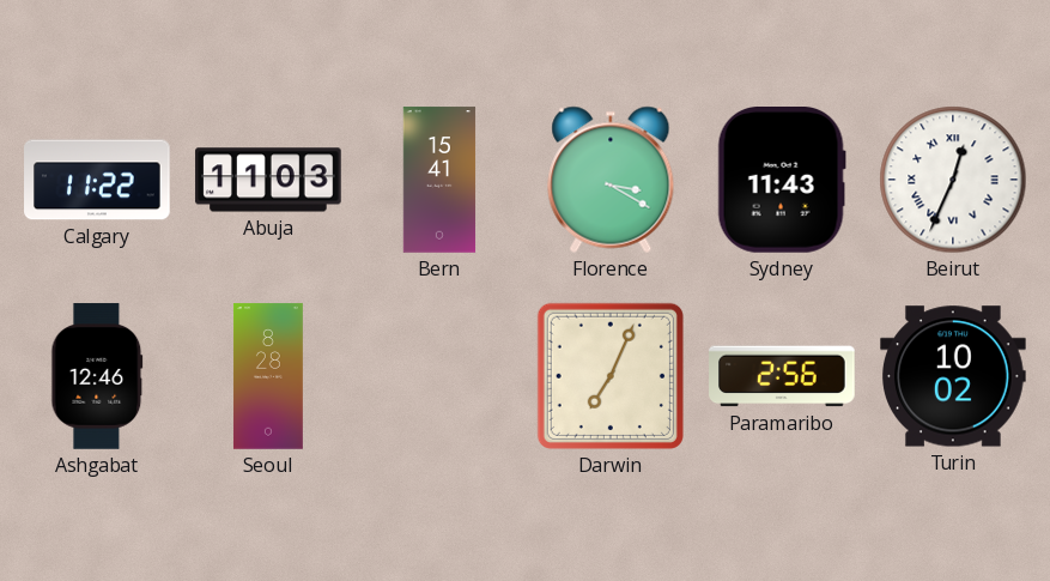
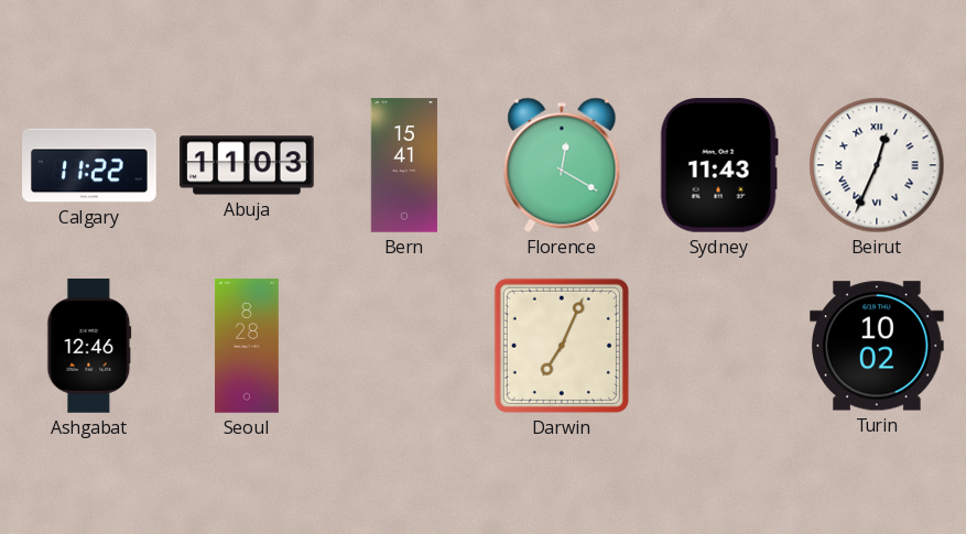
Florence: 3:20 -> 12:20
Paramaribo: 2:56 -> none
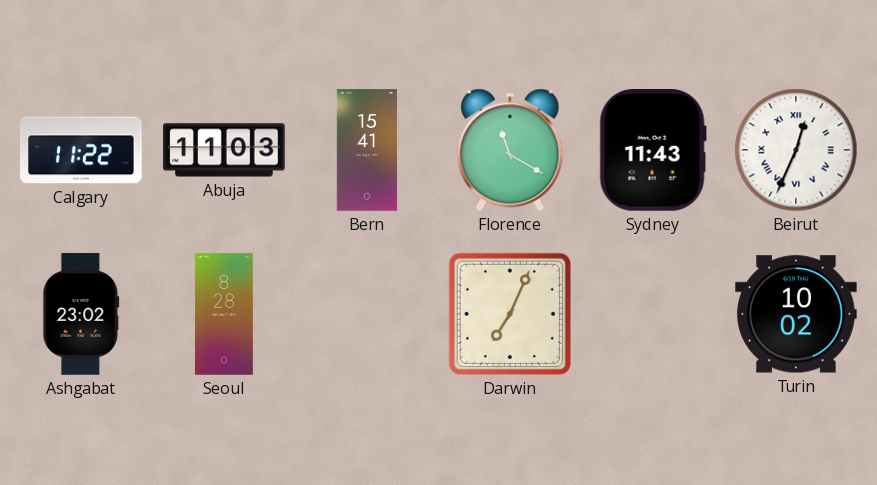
Florence: 12:20 -> 11:20
Ashgabat: 12:46 -> 23:02
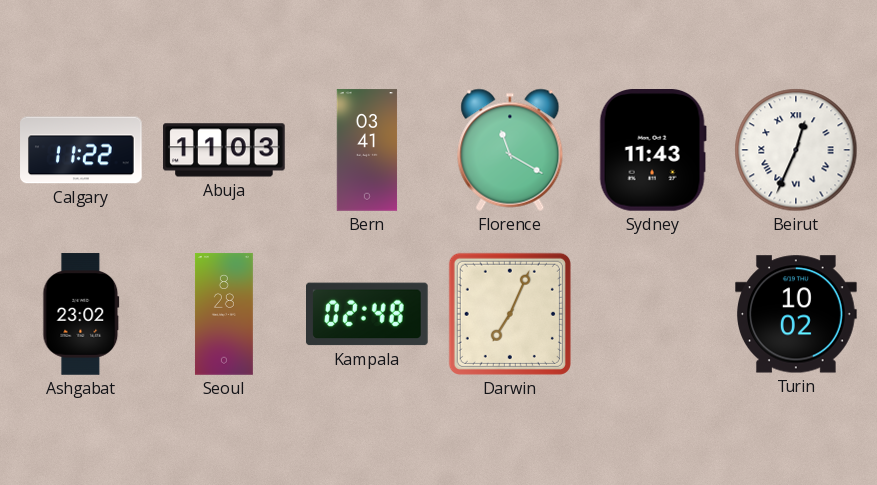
Bern: 15:41 -> 03:41
Kampala: none -> 02:48
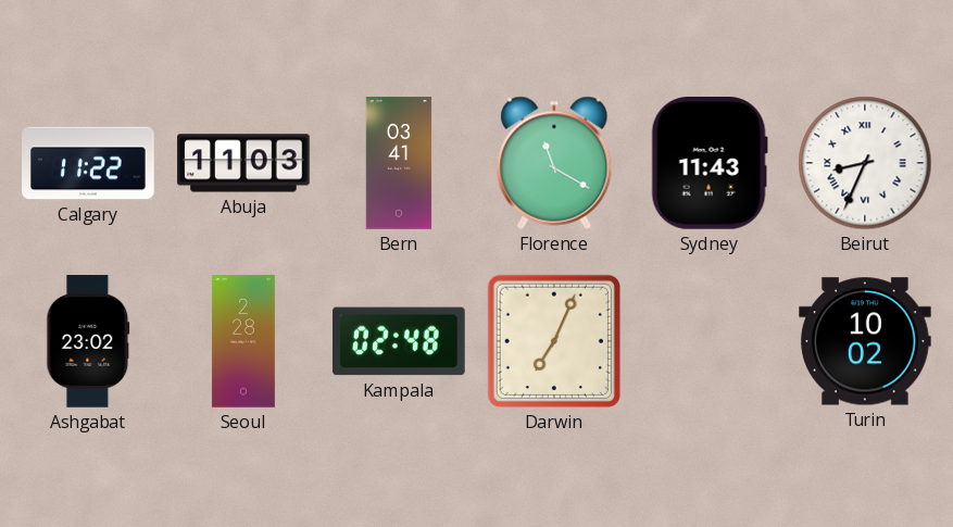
Beirut: 12:34 -> 8:34
Seoul: 8:28 -> 2:28
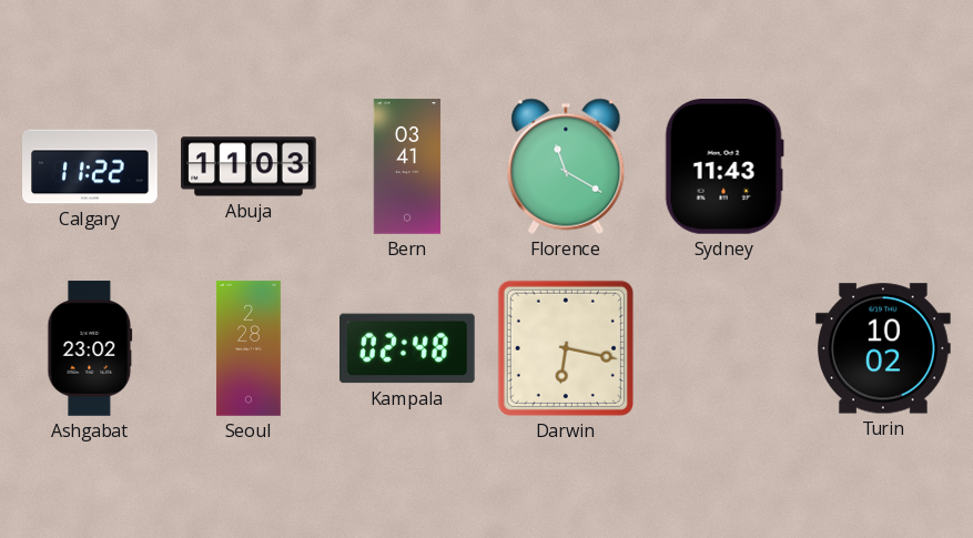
Beirut: 8:34 -> none
Darwin: 7:04 -> 6:17
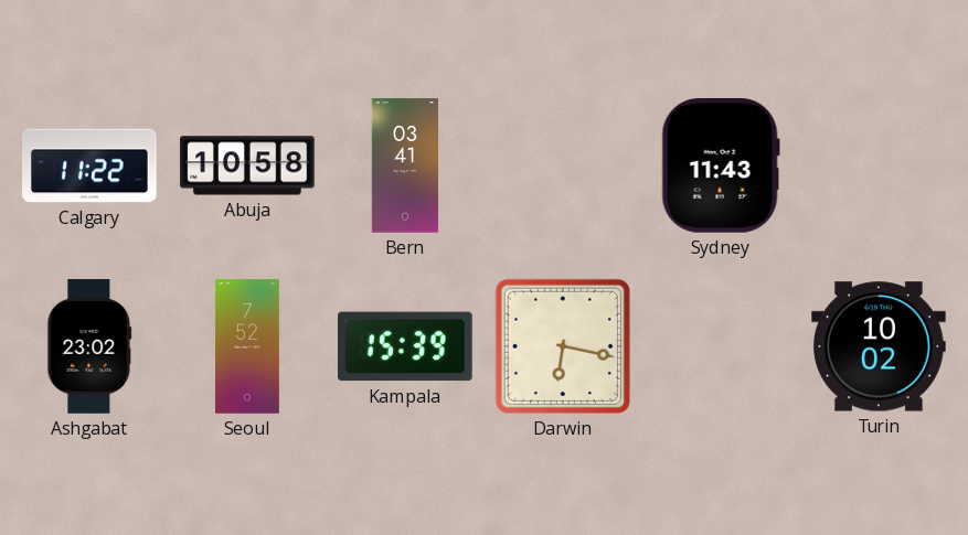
Abuja: 11:03 -> 10:58
Florence: 11:20 -> none
Seoul: 2:28 -> 7:52
Kampala: 02:48 -> 15:39
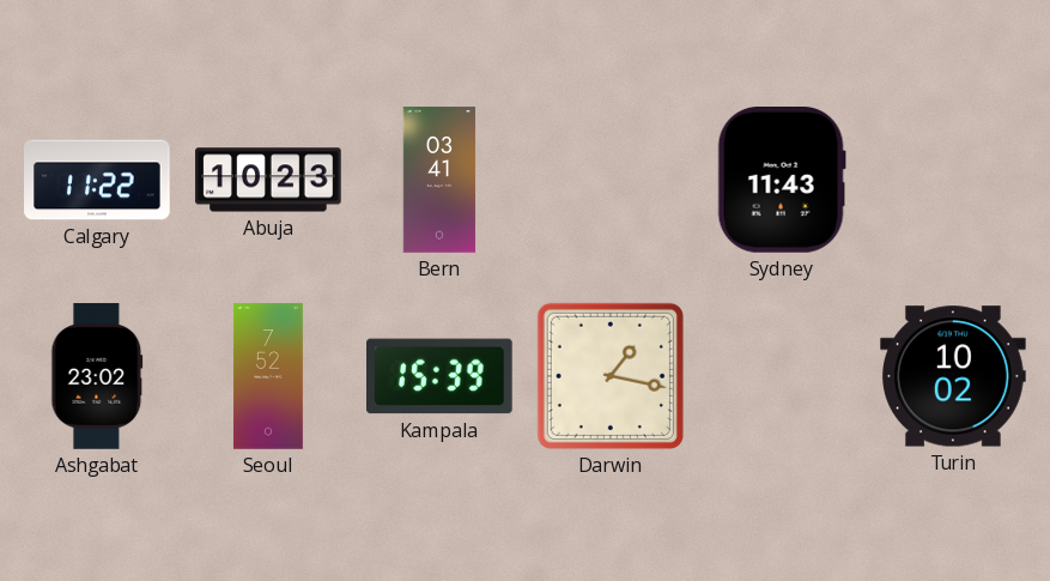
Abuja: 10:58 -> 10:23
Darwin: 6:17 -> 1:17
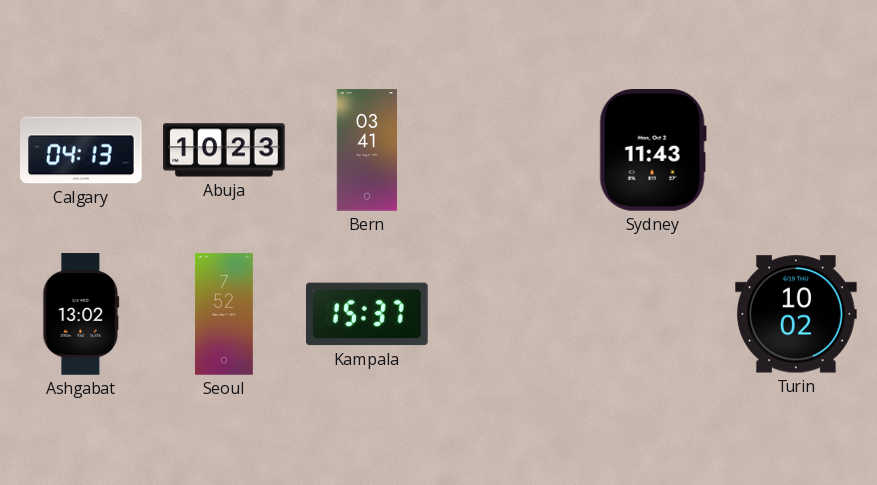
Calgary: 11:22 -> 04:13
Ashgabat: 23:02 -> 13:02
Kampala: 15:39 -> 15:37
Darwin: 1:17 -> none
